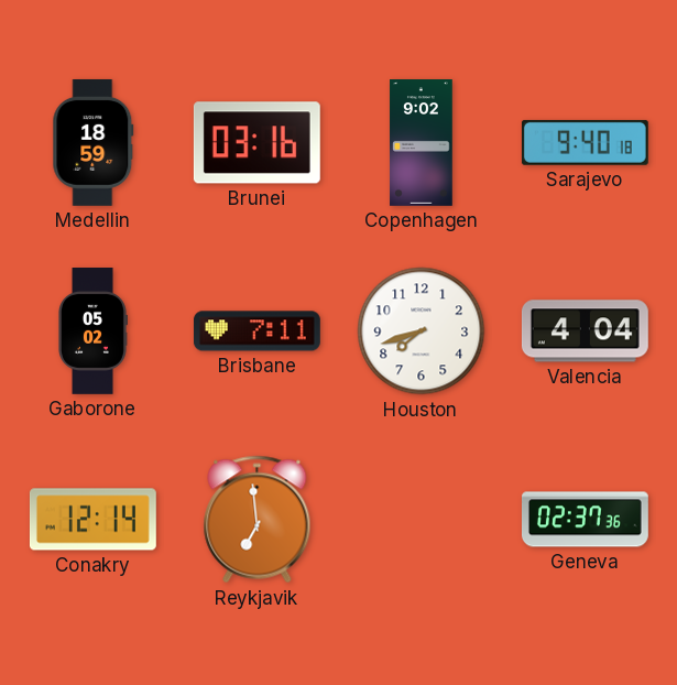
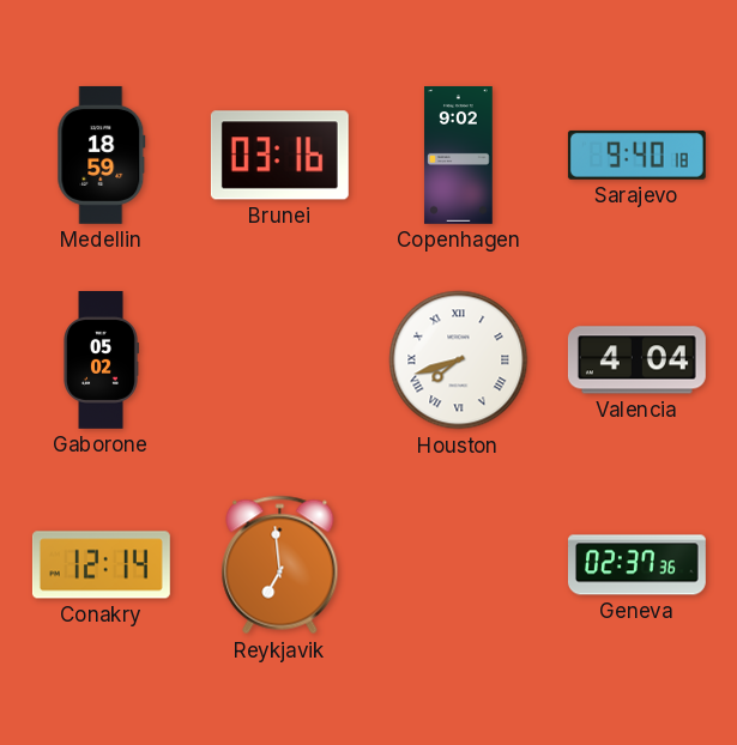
Brisbane: 7:11 -> none
Houston numerals: Arabic -> Roman
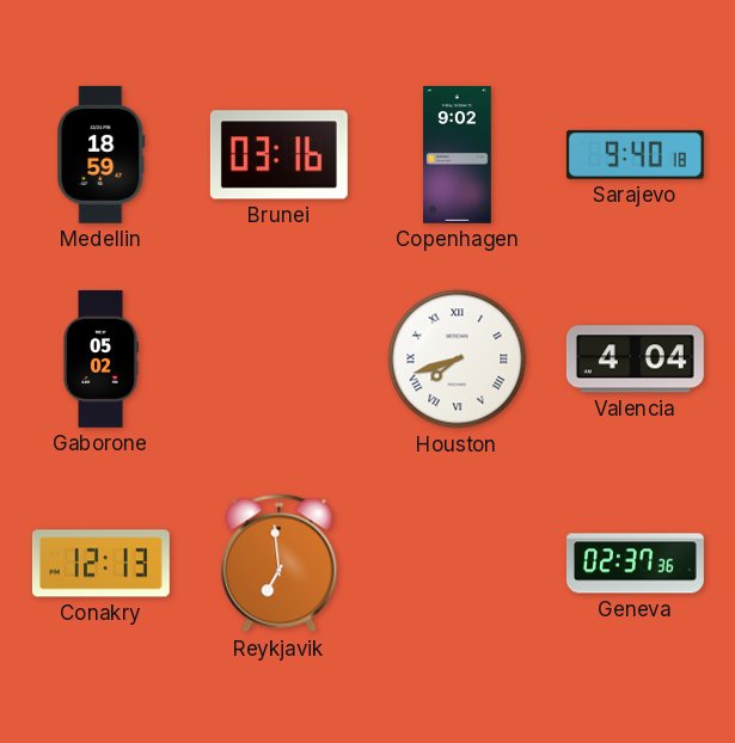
Conakry: 12:14 -> 12:13
